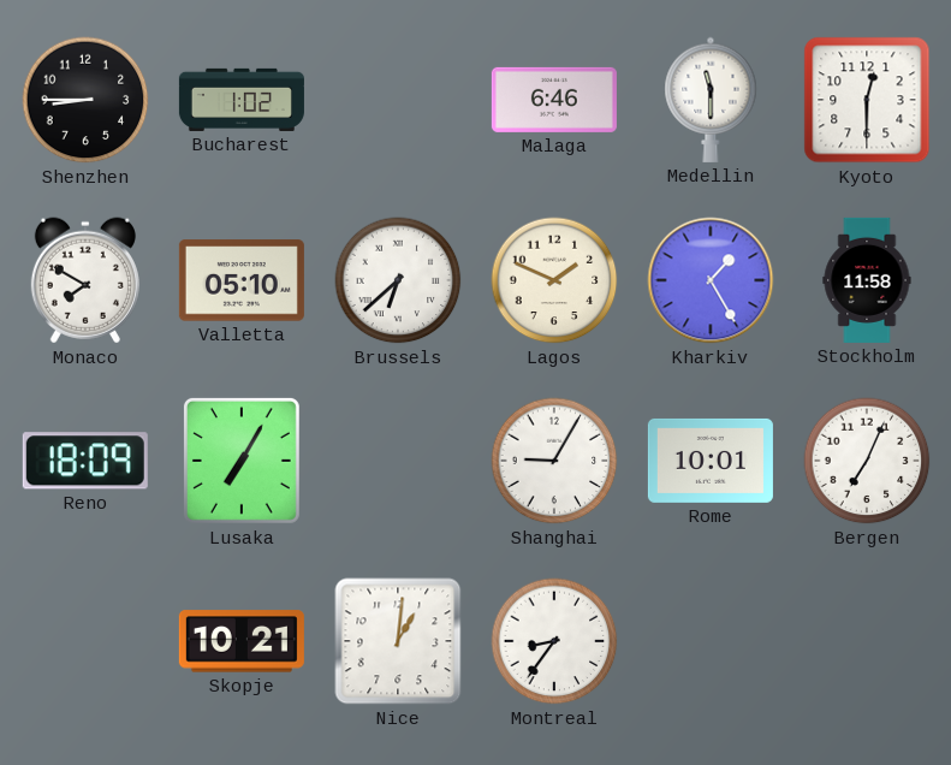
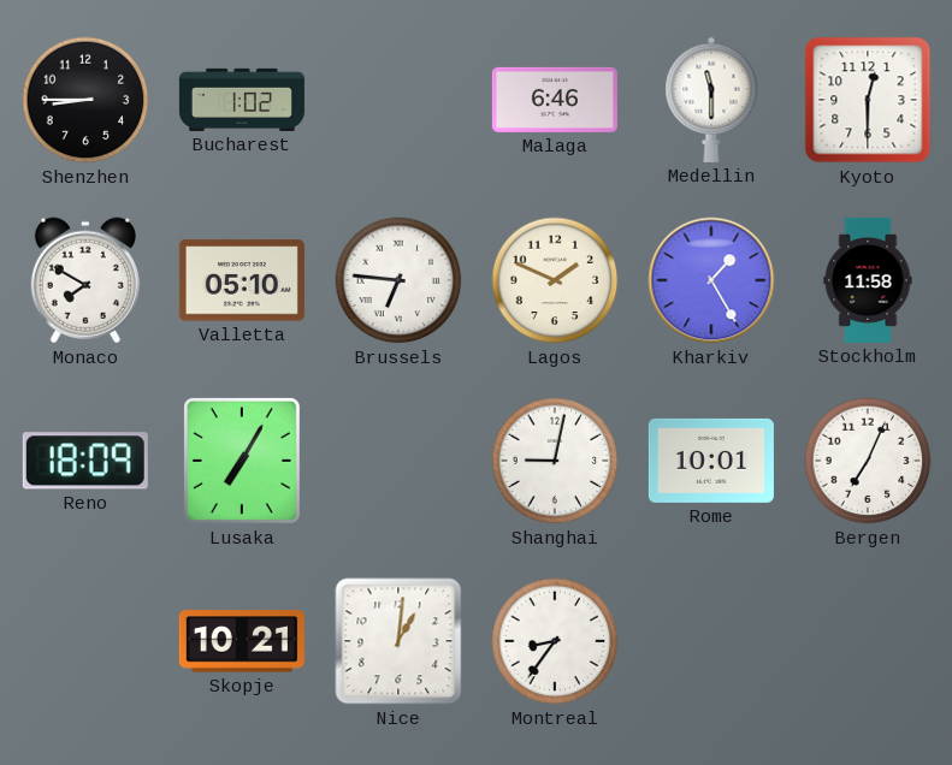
Brussels: 6:38 -> 6:46
Shanghai: 9:05 -> 9:02
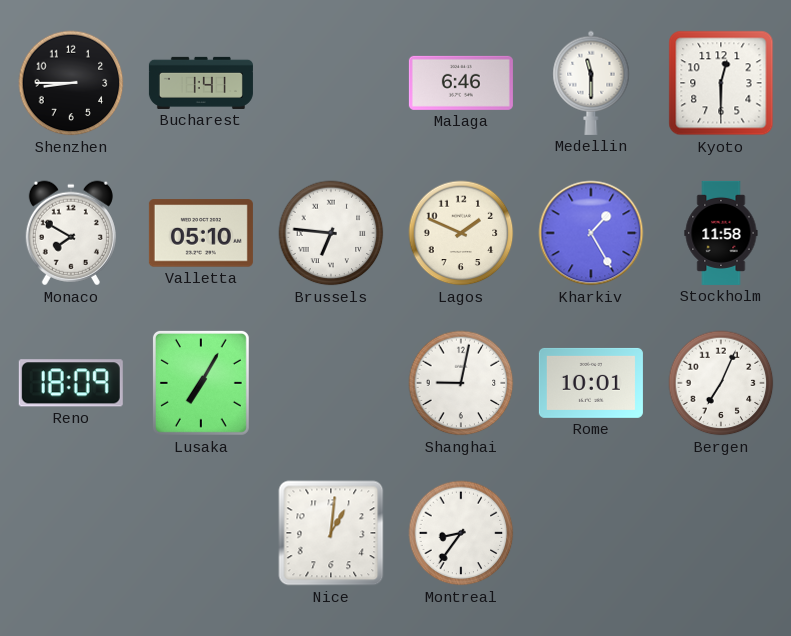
Bucharest: 1:02 -> 1:41
Skopje: 10:21 -> none
